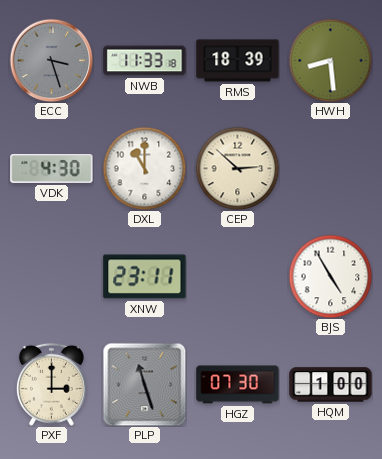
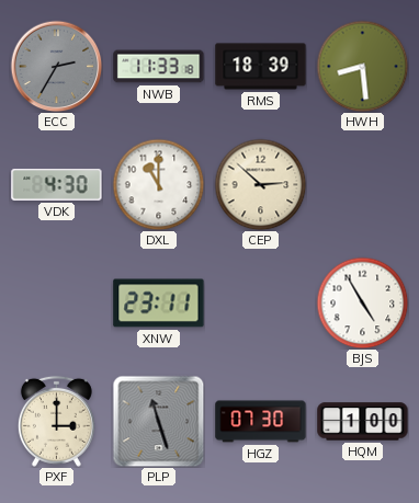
ECC: 3:27 -> 2:35
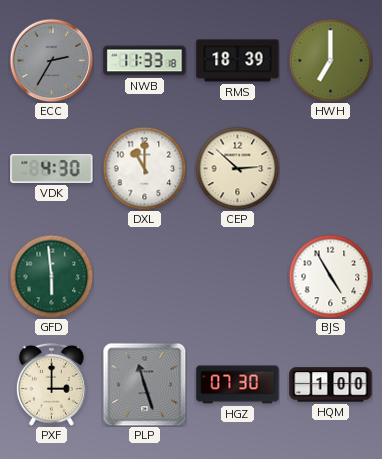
HWH: 8:29 -> 7:00
GFD: none -> 5:59
XNW: 23:11 -> none
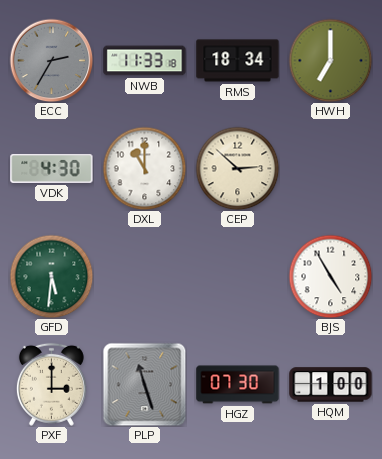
RMS: 18:39 -> 18:34
GFD: 5:59 -> 5:31
